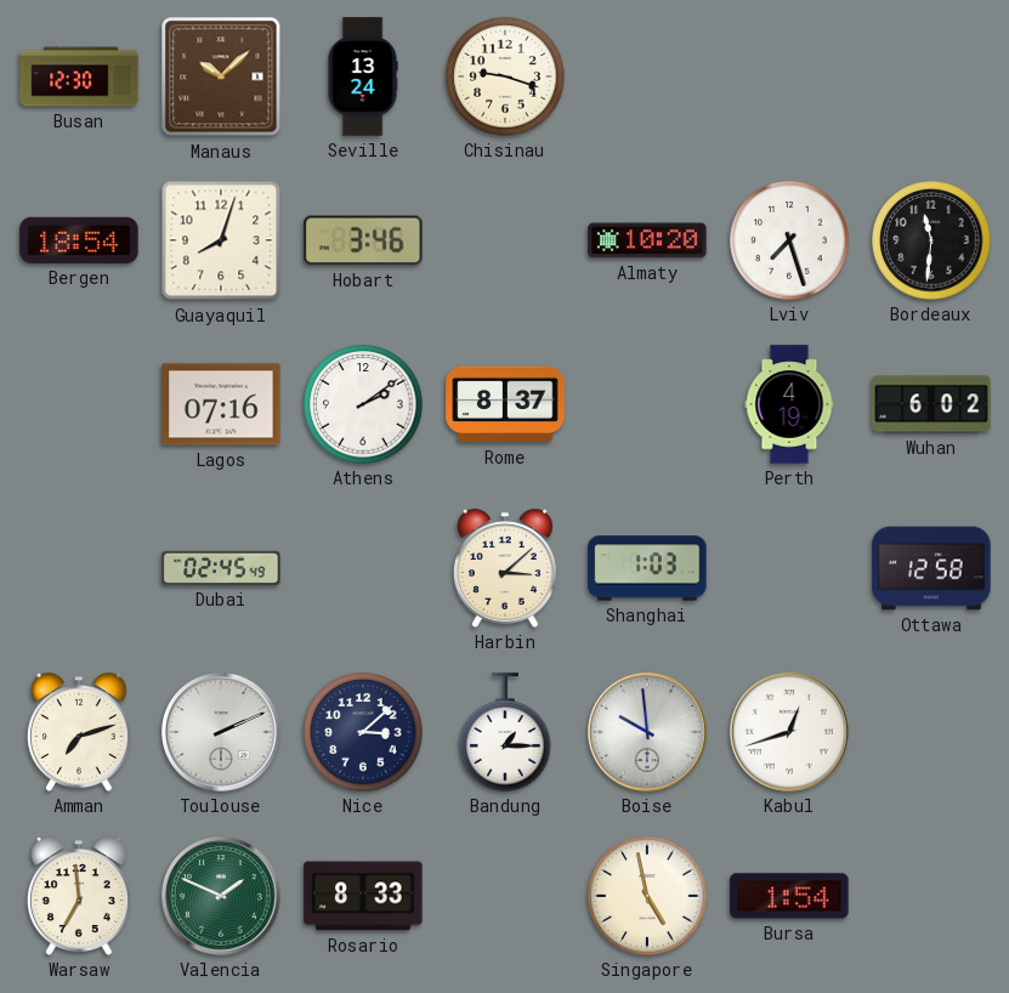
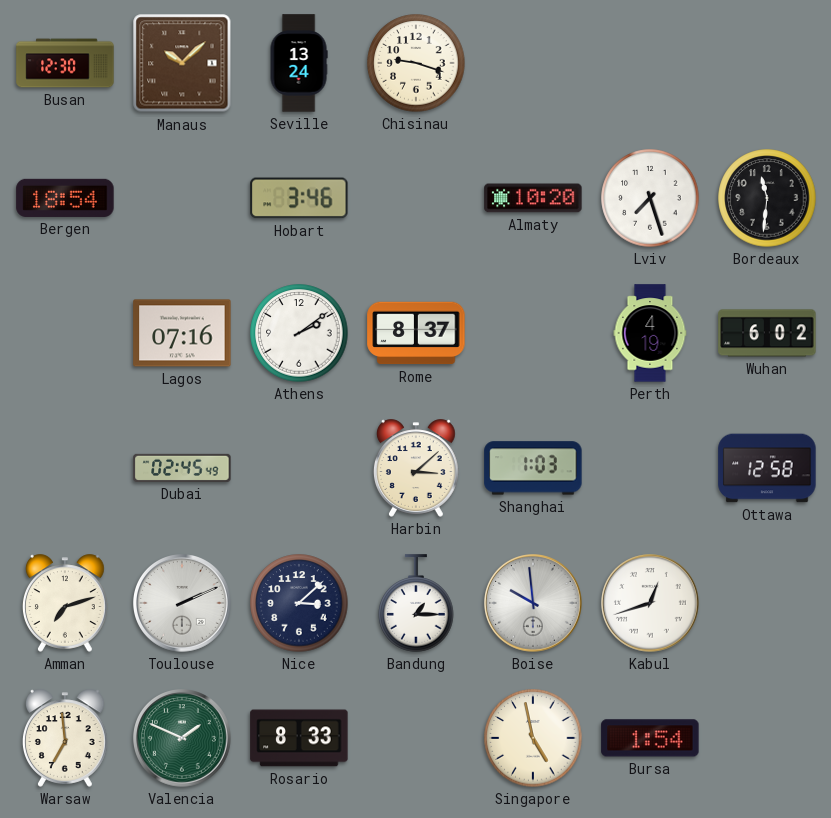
Guayaquil: 8:03 -> none
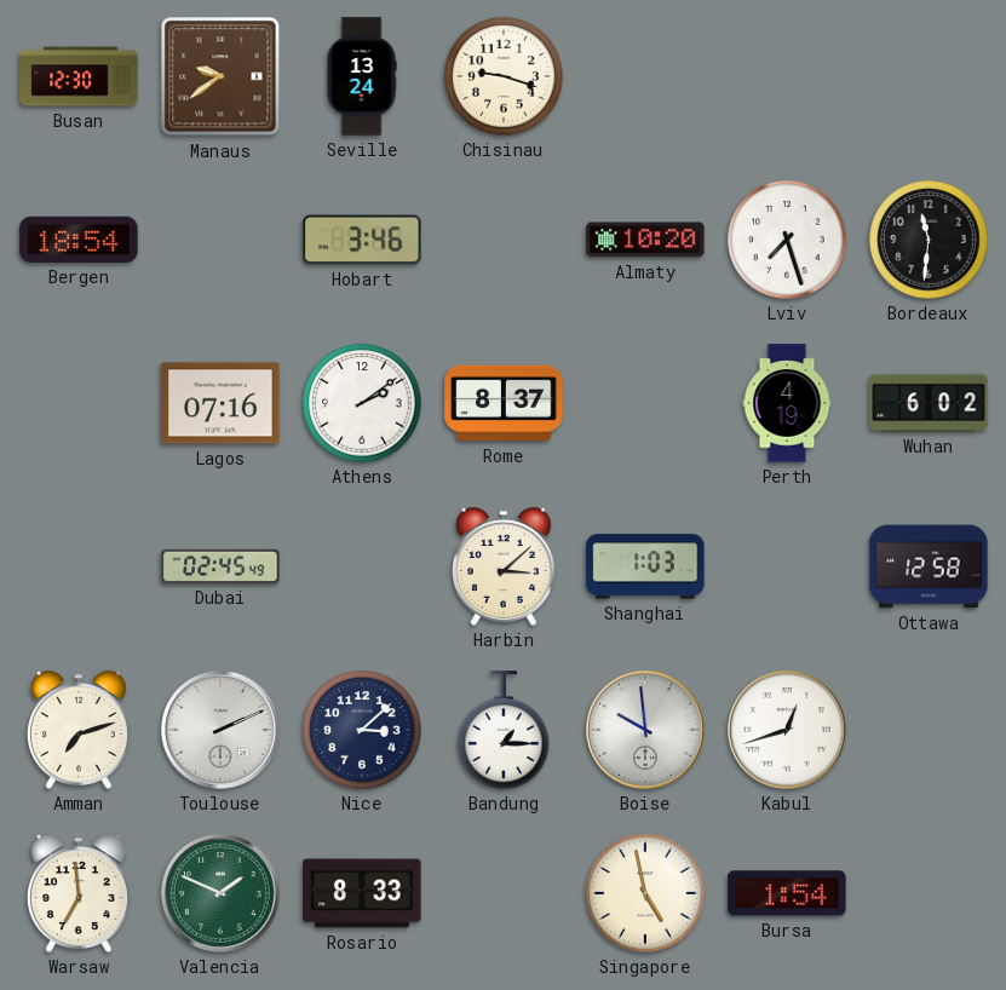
Manaus: 10:08 -> 9:39
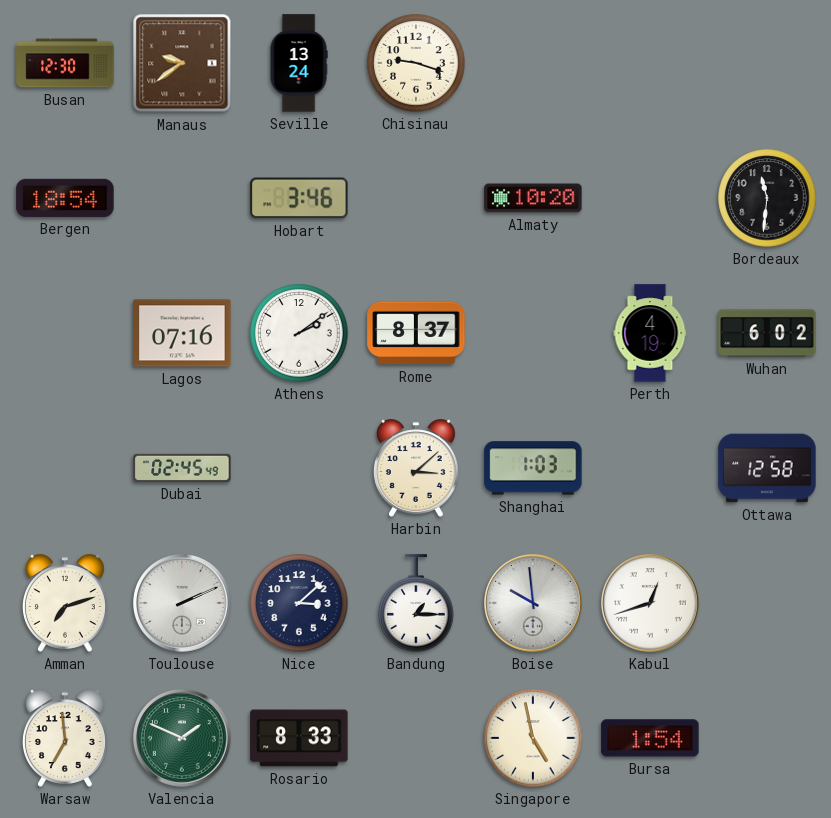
Lviv: 7:27 -> none
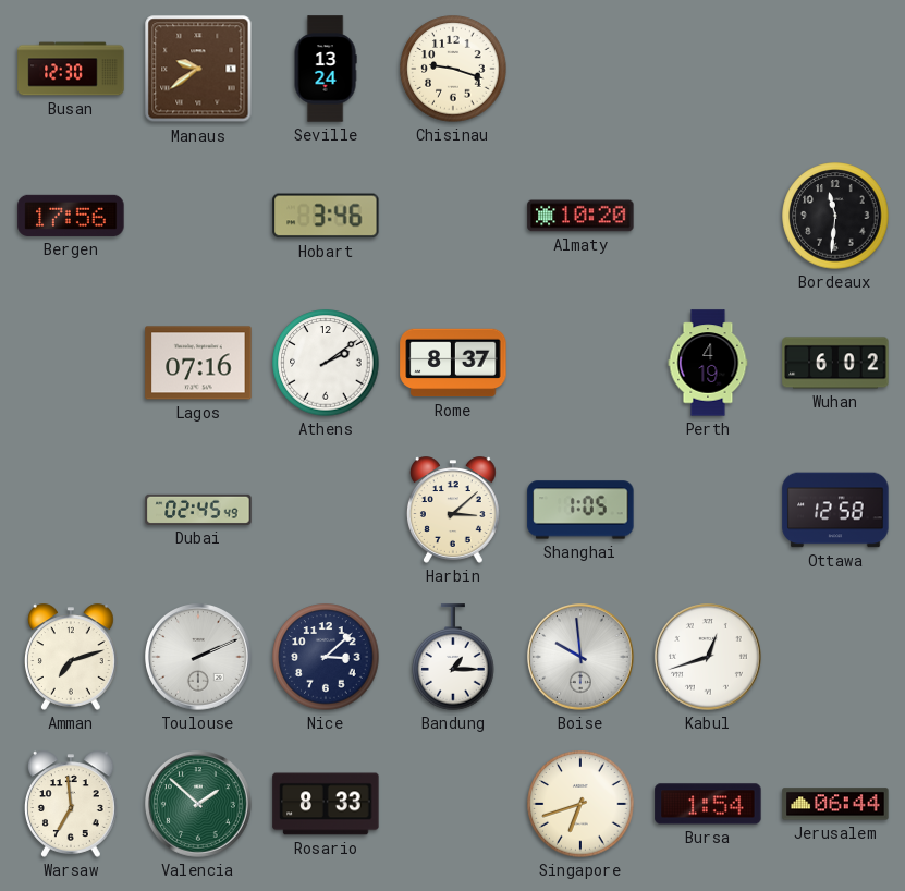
Bergen: 18:54 -> 17:56
Shanghai: 1:03 -> 1:05
Valencia: 1:49 -> 1:52
Singapore: 4:58 -> 6:42
Jerusalem: none -> 06:44
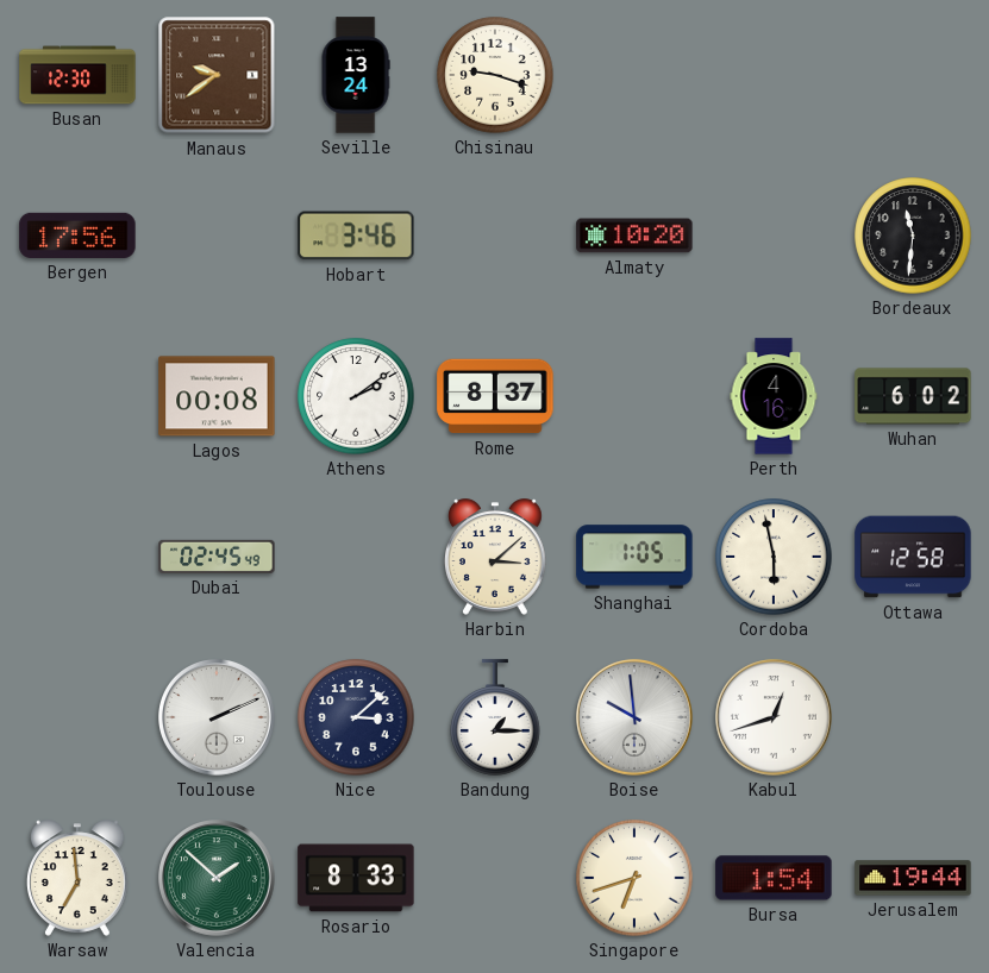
Lagos: 07:16 -> 00:08
Perth: 4:19 -> 4:16
Cordoba: none -> 5:58
Amman: 7:12 -> none
Jerusalem: 06:44 -> 19:44
